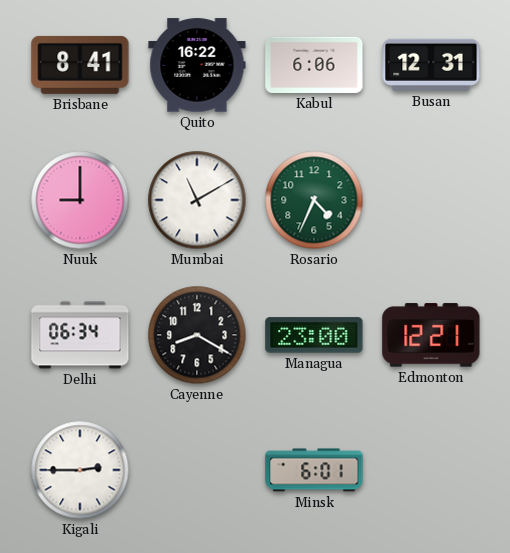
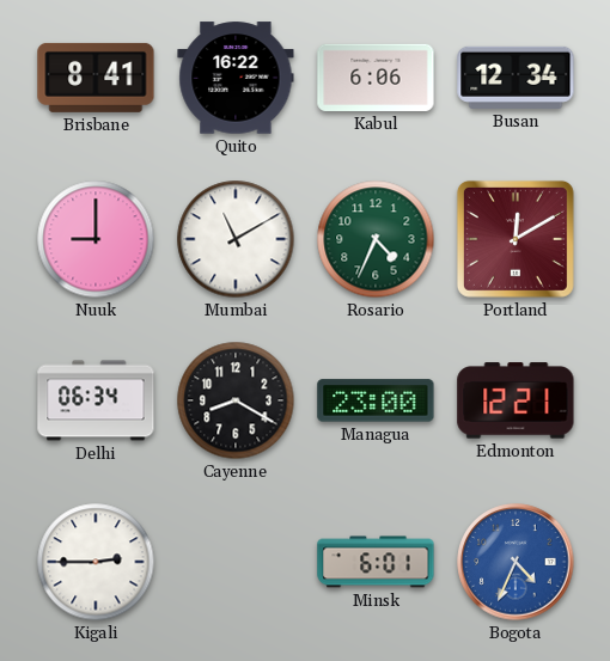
Busan: 12:31 -> 12:34
Portland: none -> 12:10
Bogota: none -> 4:34
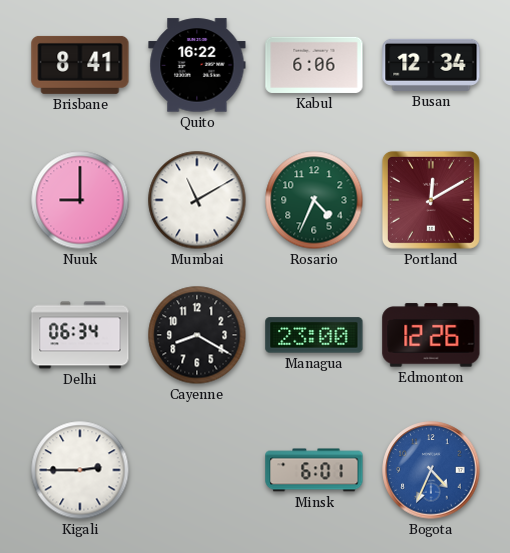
Edmonton: 12:21 -> 12:26
